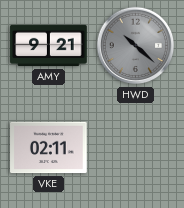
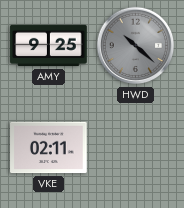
AMY: 9:21 -> 9:25
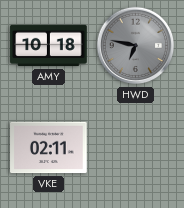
AMY: 9:25 -> 10:18
HWD: 10:22 -> 6:47
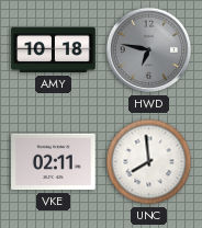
UNC: none -> 7:59
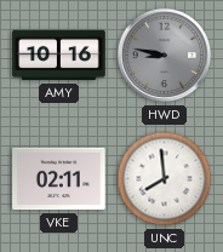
AMY: 10:18 -> 10:16
HWD: 6:47 -> 8:47
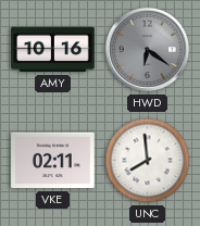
HWD: 8:47 -> 6:21
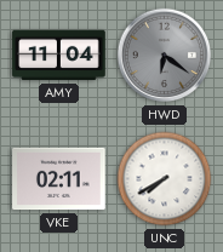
AMY: 10:16 -> 11:04
UNC: 7:59 -> 7:40
